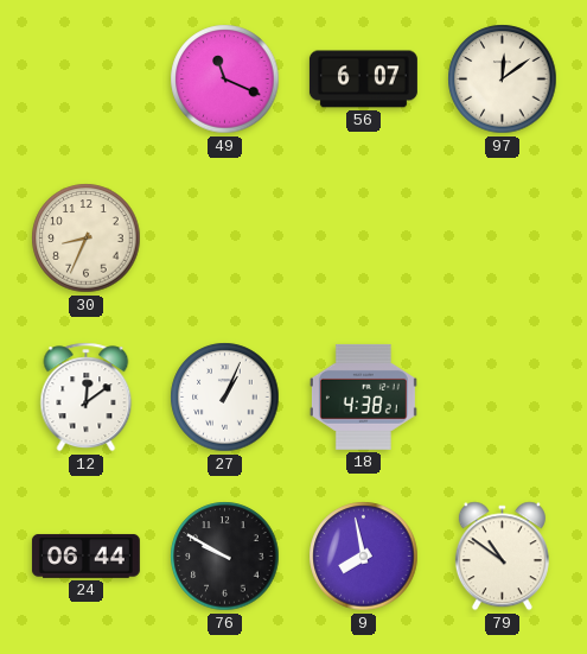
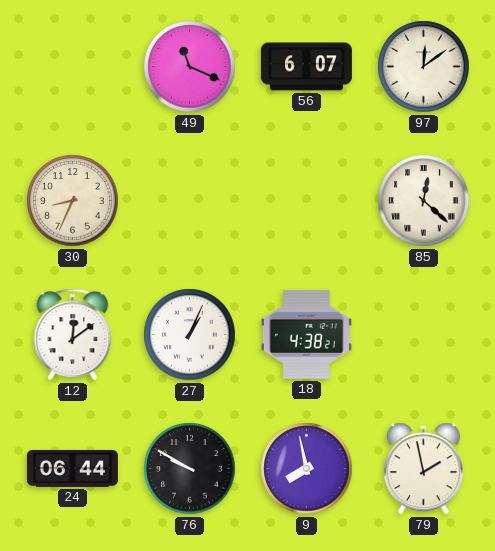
85: none -> 12:22
79: 10:51 -> 1:58
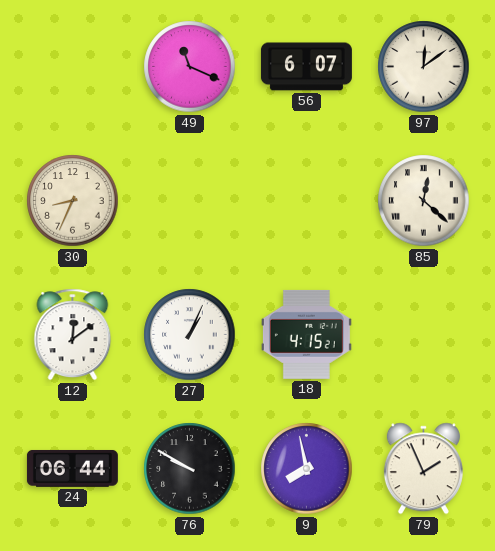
18: 4:38 -> 4:15
79: 1:58 -> 1:56
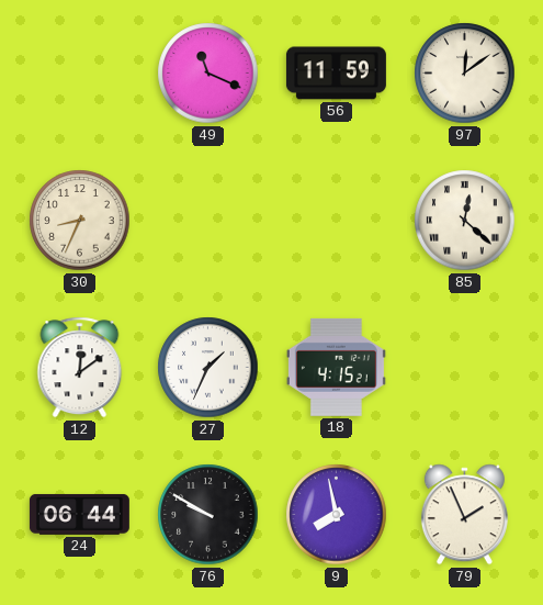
56: 6:07 -> 11:59
27: 1:04 -> 1:34
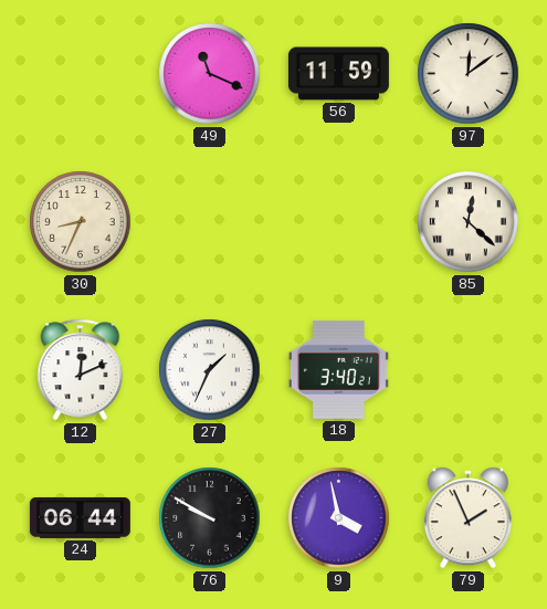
12: 12:09 -> 12:11
18: 4:15 -> 3:40
9: 7:58 -> 3:58
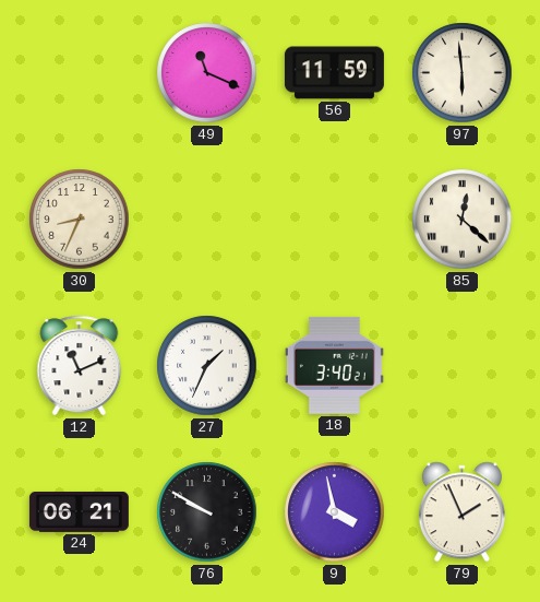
97: 12:09 -> 5:59
12: 12:11 -> 11:11
24: 06:44 -> 06:21
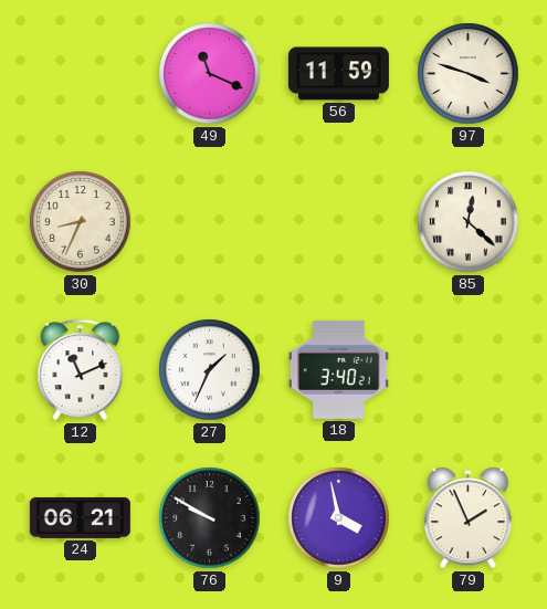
97: 5:59 -> 3:48
